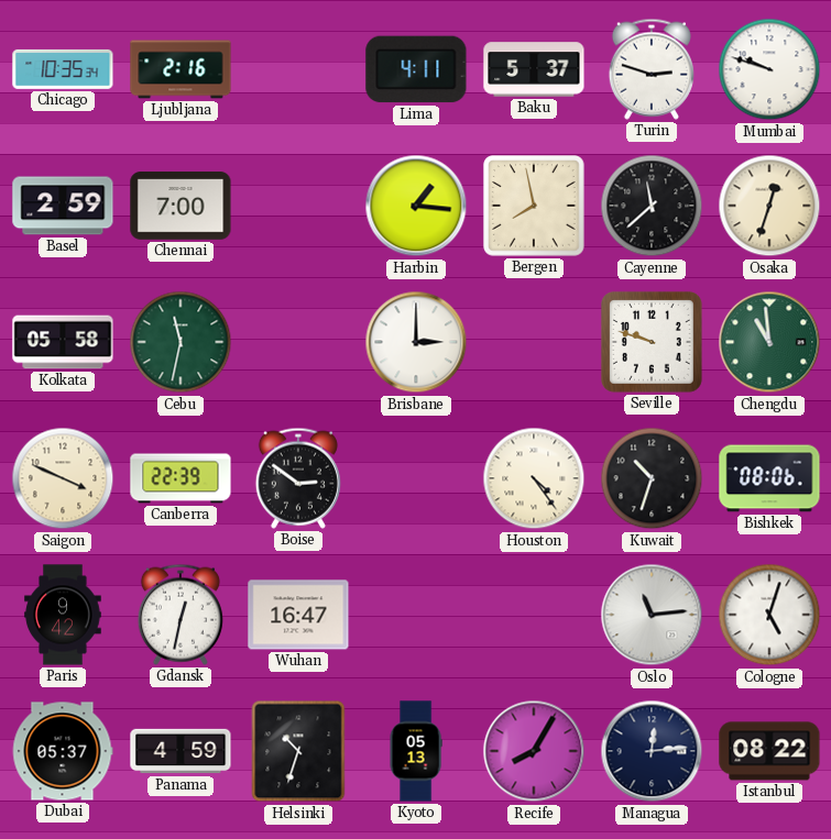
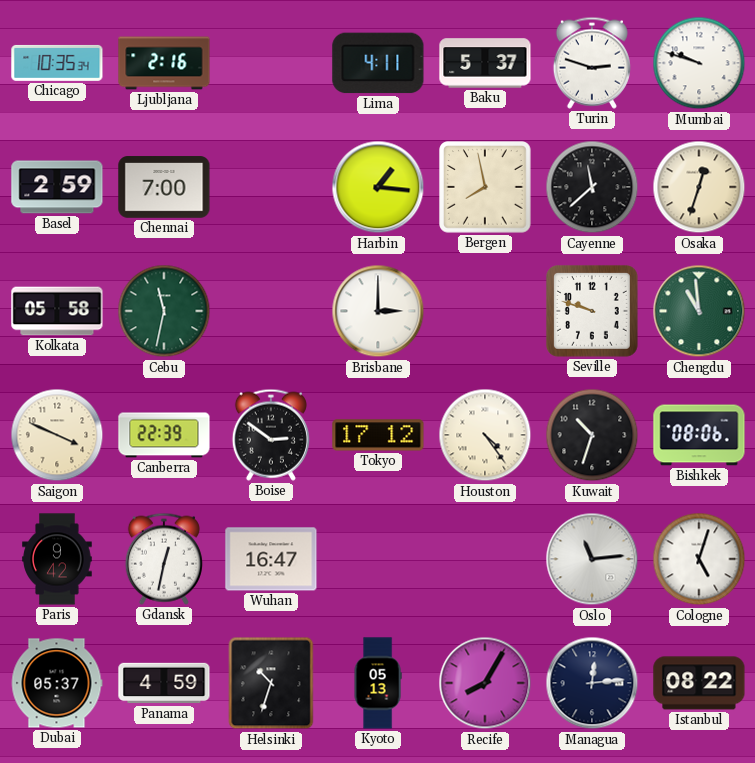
Tokyo: none -> 17:12
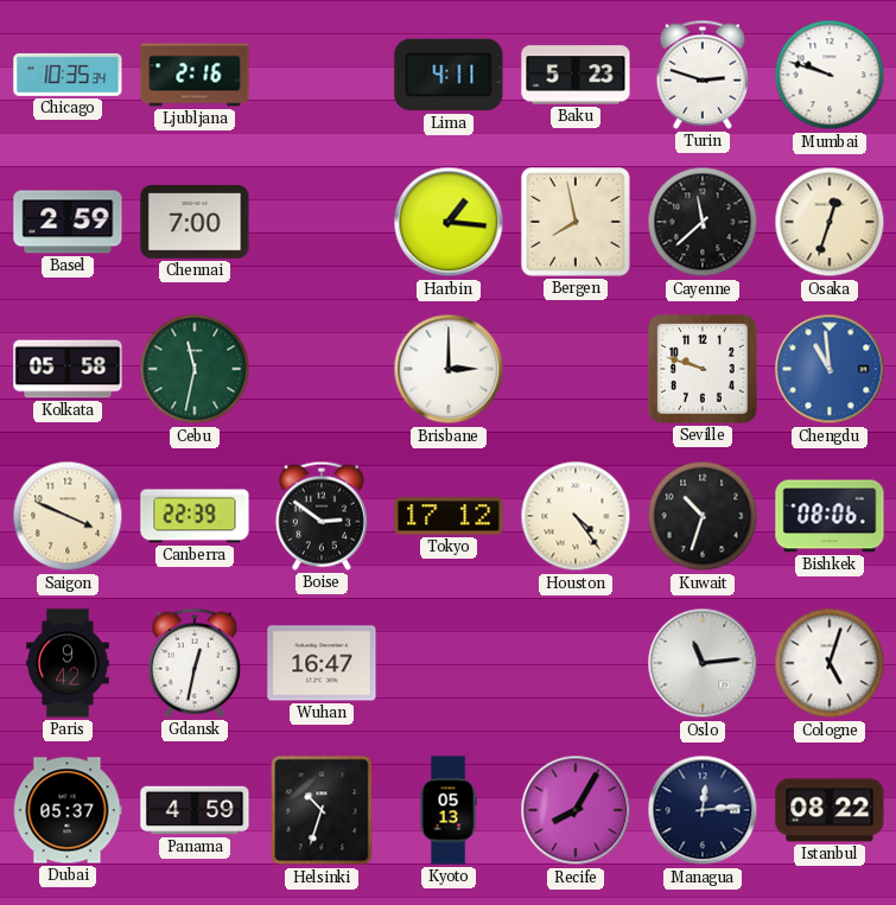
Baku: 5:37 -> 5:23
Chengdu dial: green -> blue
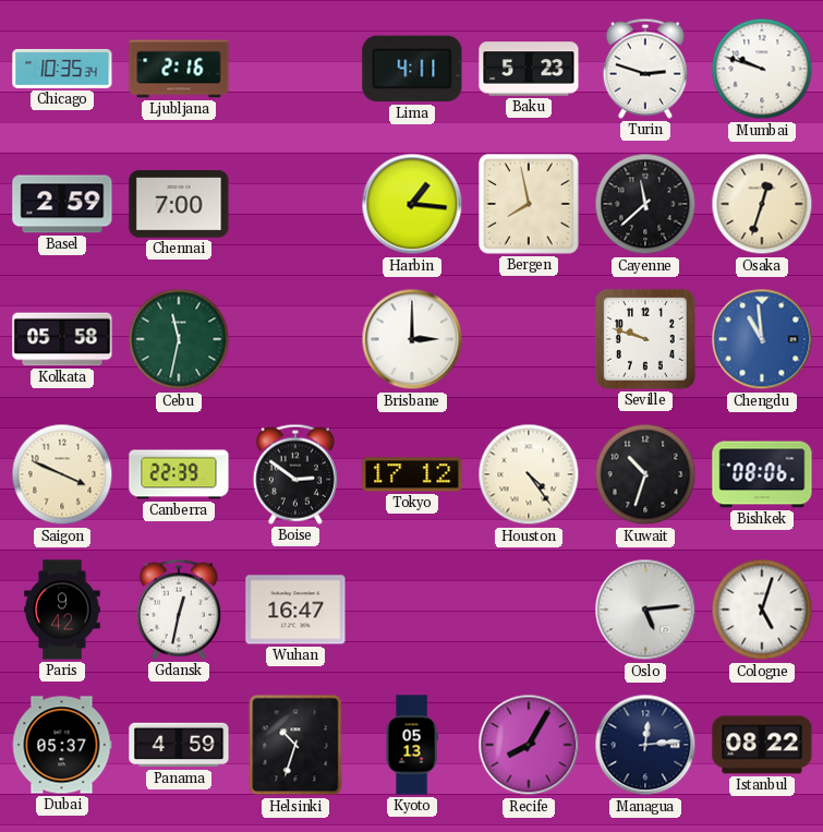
Oslo: 11:14 -> 5:14
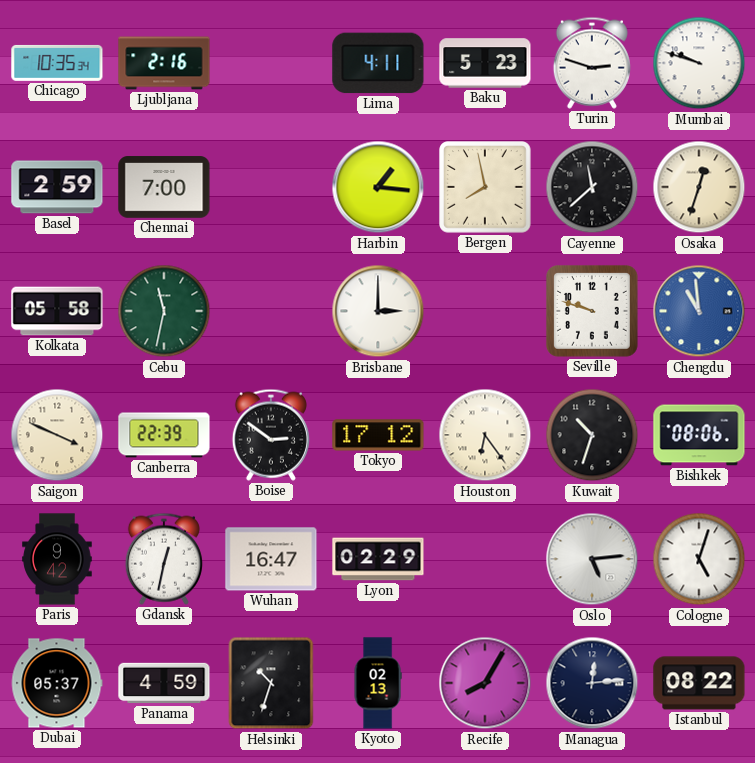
Houston: 4:24 -> 6:24
Lyon: none -> 02:29
Kyoto: 05:13 -> 02:13
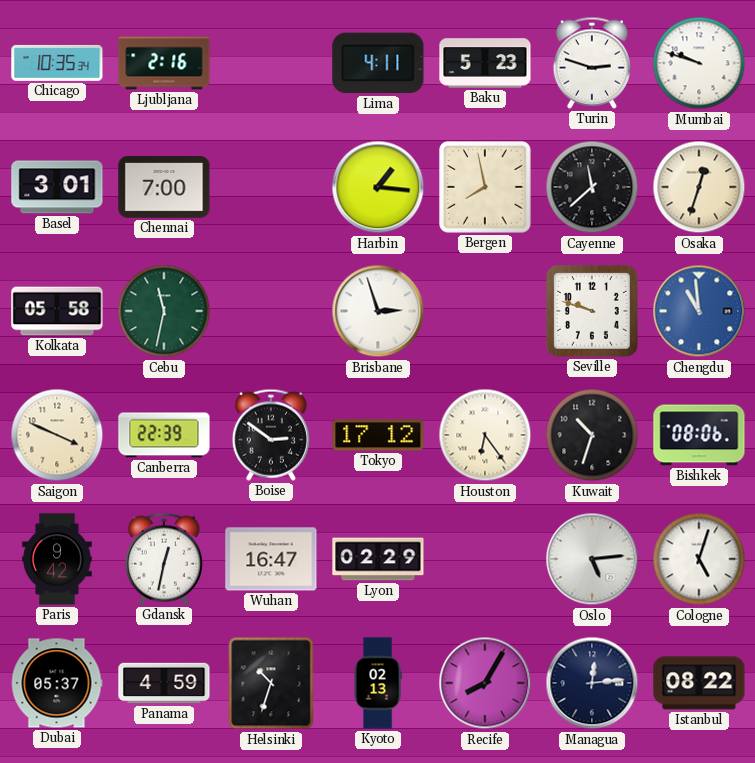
Basel: 2:59 -> 3:01
Brisbane: 3:00 -> 2:57
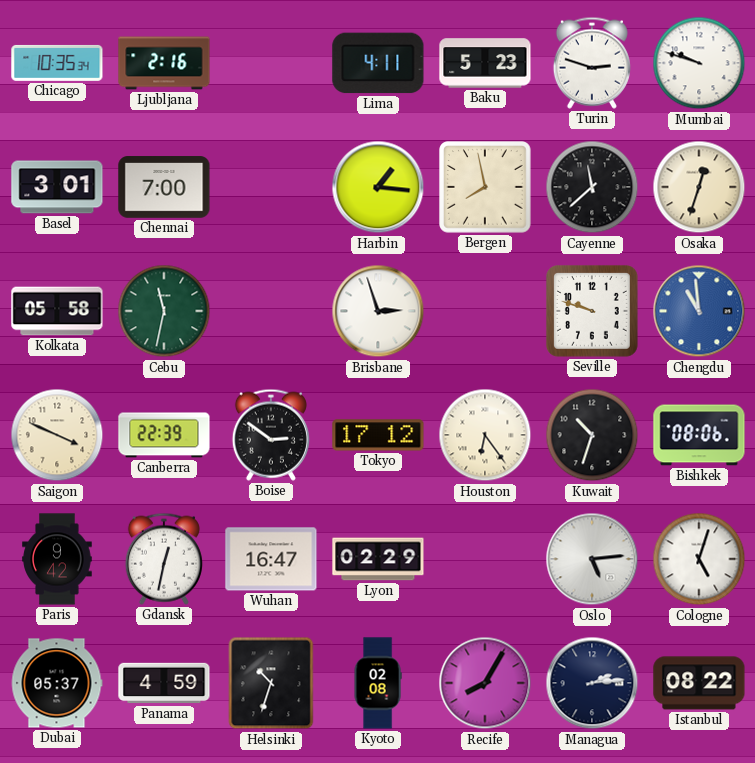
Kyoto: 02:13 -> 02:08
Managua: 12:14 -> 2:14
